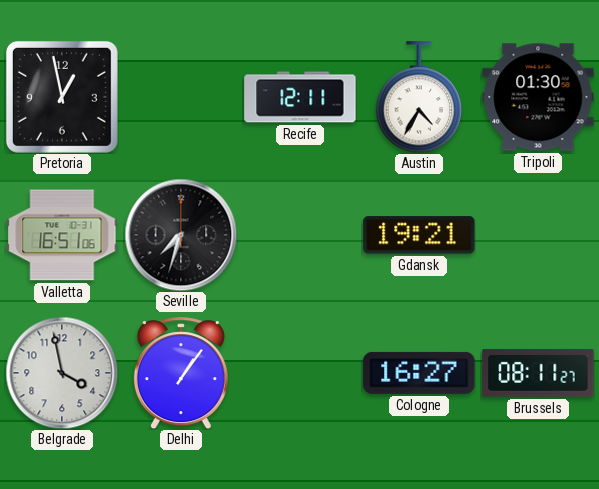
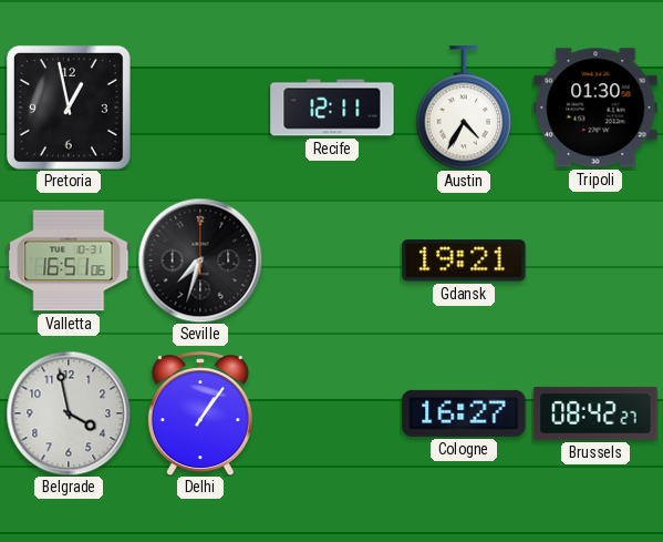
Brussels: 08:11 -> 08:42
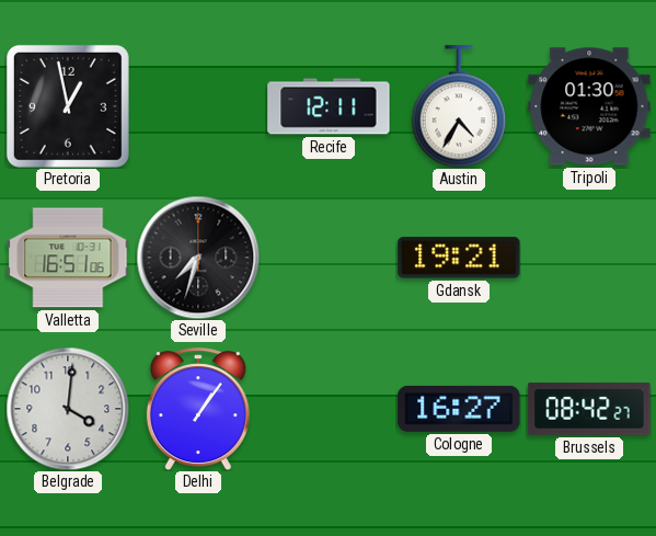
Belgrade: 3:58 -> 4:01
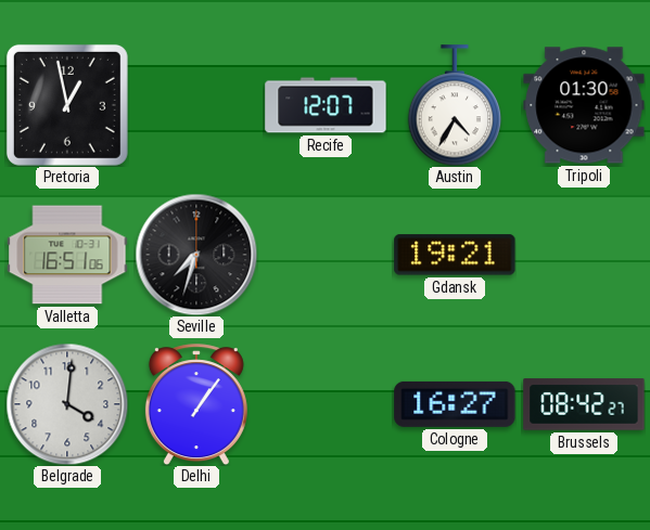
Recife: 12:11 -> 12:07
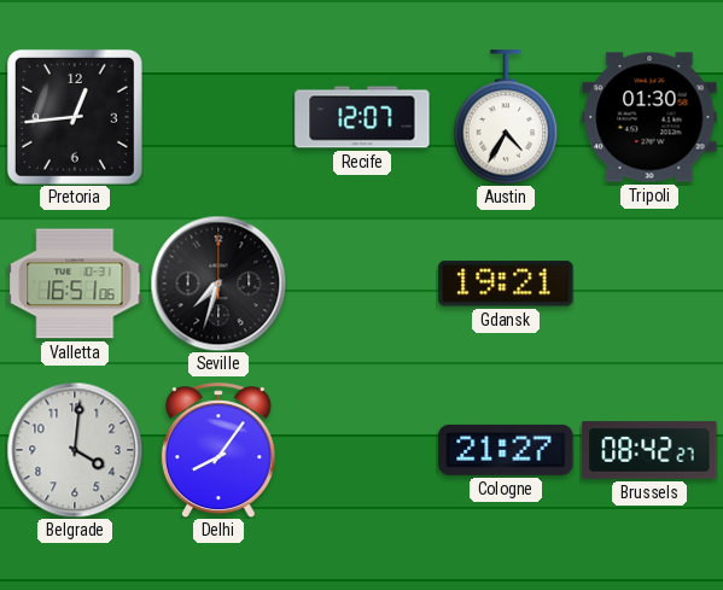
Pretoria: 12:58 -> 12:44
Delhi: 1:06 -> 8:06
Cologne: 16:27 -> 21:27
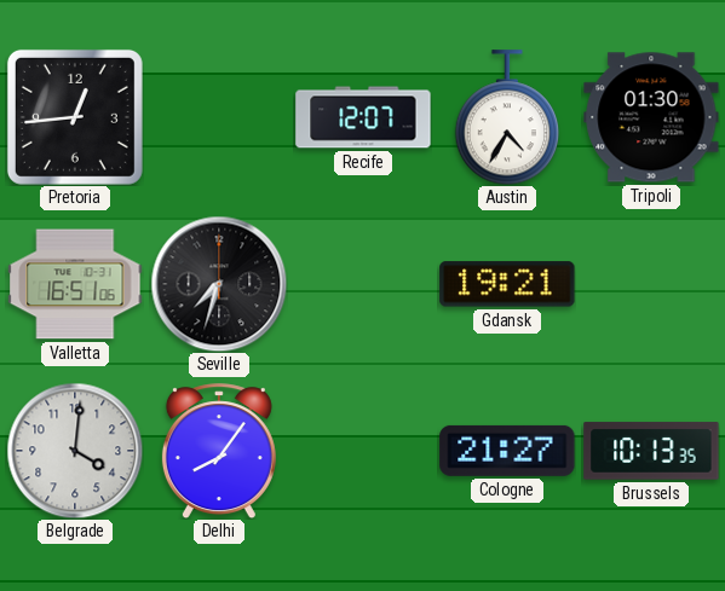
Brussels: 08:42 -> 10:13
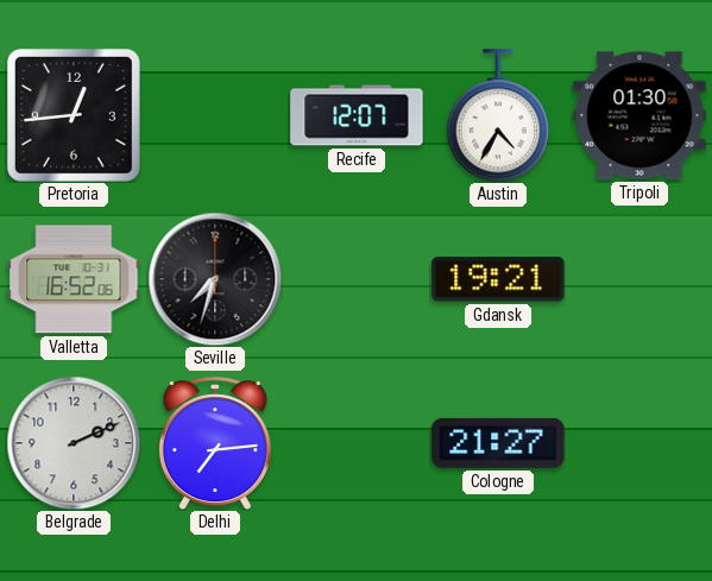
Valletta: 16:51 -> 16:52
Belgrade: 4:01 -> 2:11
Delhi: 8:06 -> 7:14
Brussels: 10:13 -> none
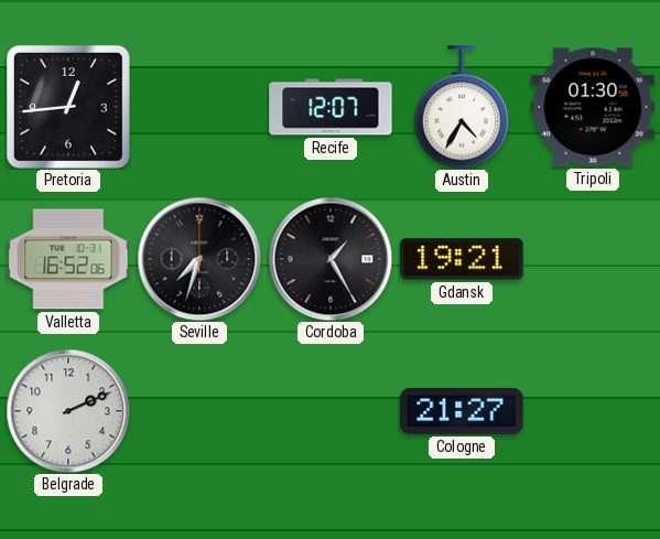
Cordoba: none -> 1:25
Delhi: 7:14 -> none
